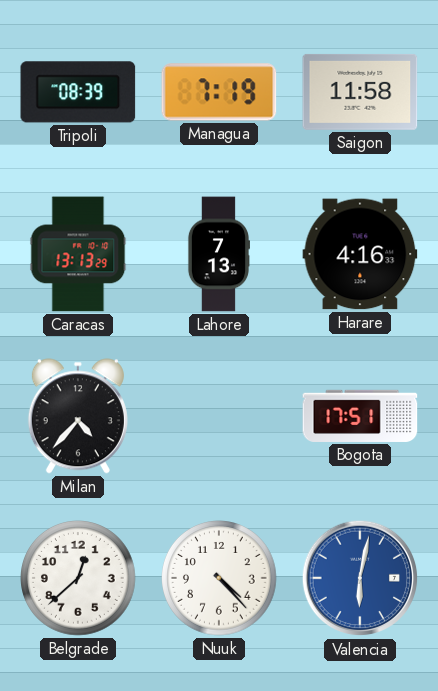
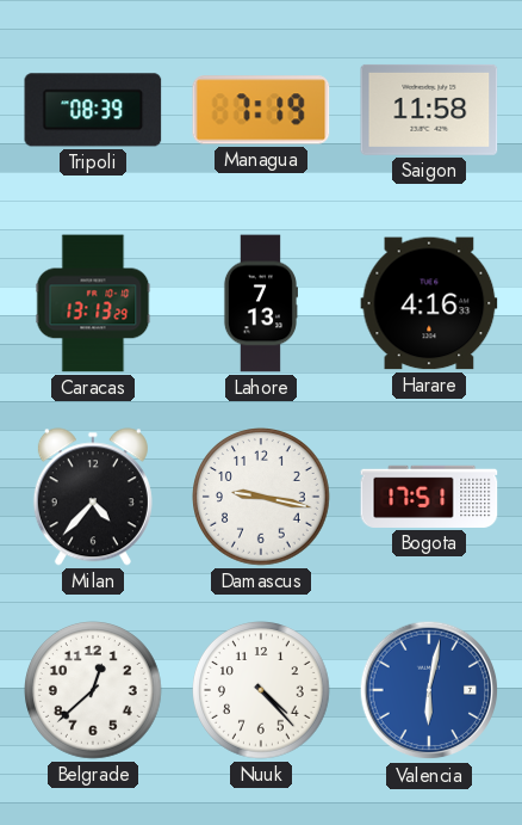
Damascus: none -> 9:17
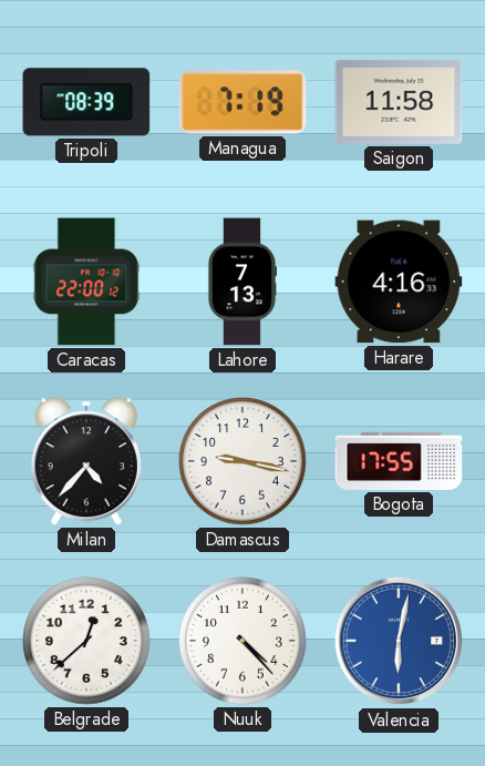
Caracas: 13:13 -> 22:00
Bogota: 17:51 -> 17:55
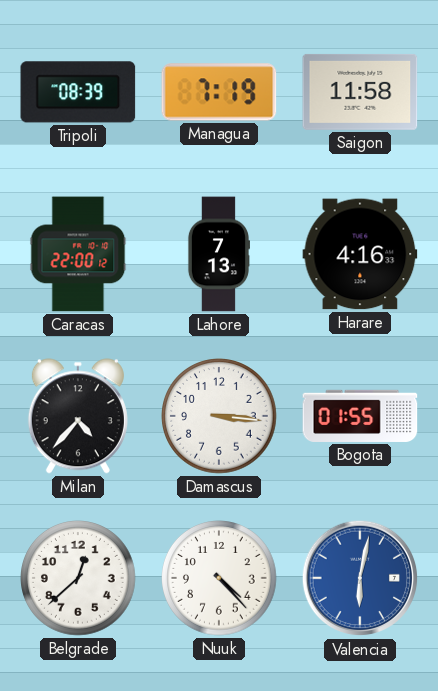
Damascus: 9:17 -> 3:16
Bogota: 17:55 -> 01:55
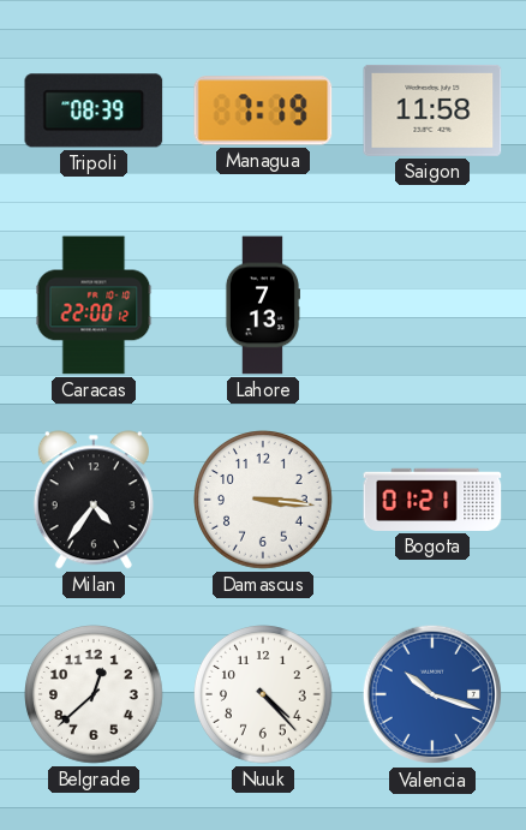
Harare: 4:16 -> none
Milan: 4:37 -> 4:36
Bogota: 01:55 -> 01:21
Valencia: 6:02 -> 10:18
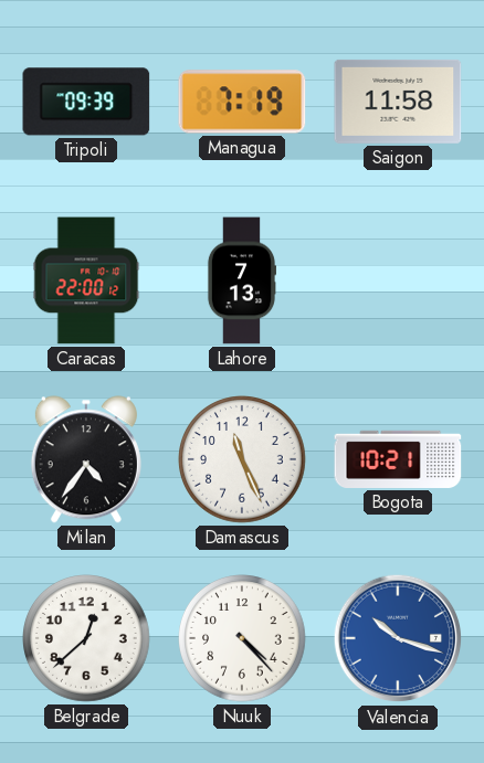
Tripoli: 08:39 -> 09:39
Damascus: 3:16 -> 11:26
Bogota: 01:21 -> 10:21
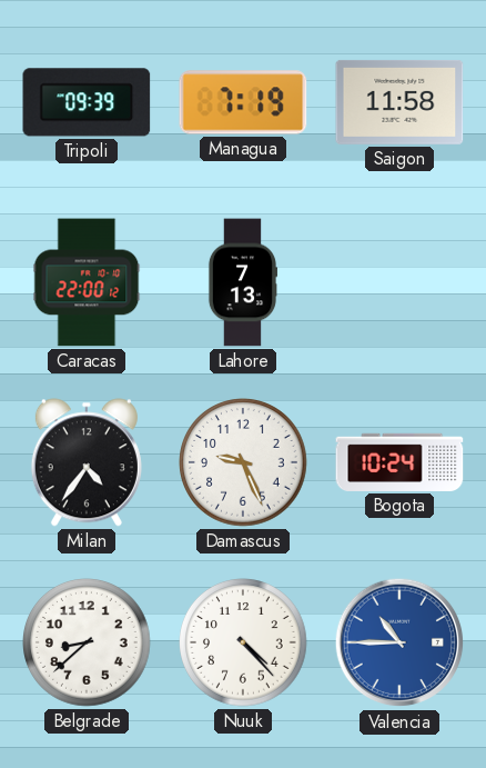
Damascus: 11:26 -> 9:26
Bogota: 10:21 -> 10:24
Belgrade: 12:38 -> 8:38
Valencia: 10:18 -> 10:45
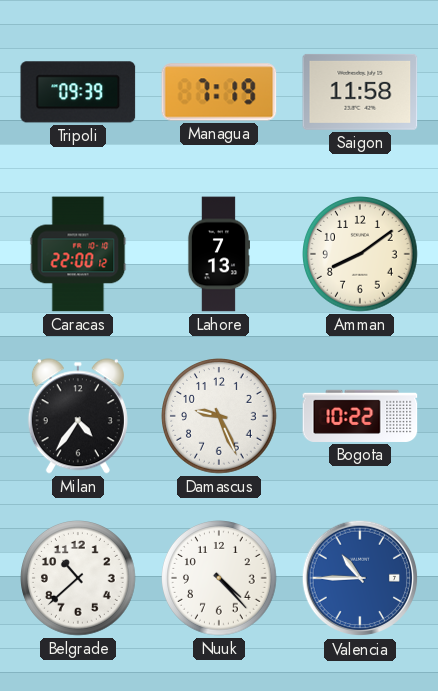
Amman: none -> 8:09
Bogota: 10:24 -> 10:22
Belgrade: 8:38 -> 10:38
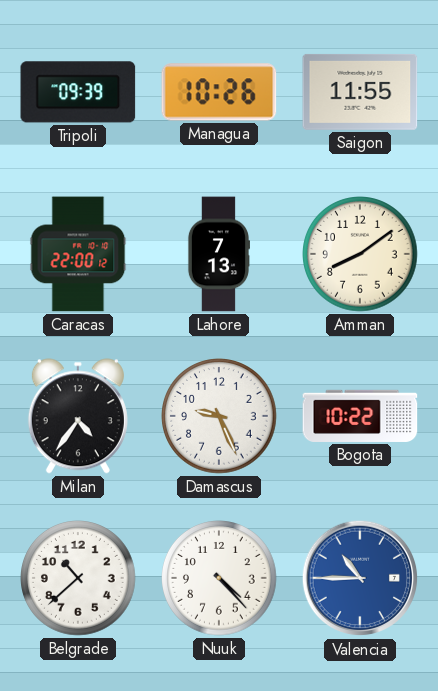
Managua: 7:19 -> 10:26
Saigon: 11:58 -> 11:55
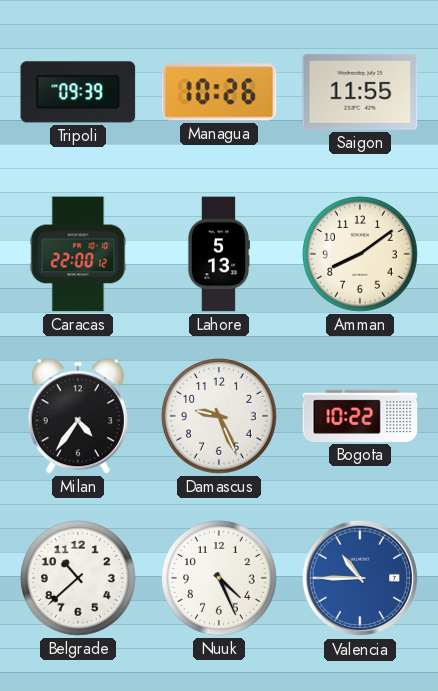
Lahore: 7:13 -> 5:13
Nuuk: 4:23 -> 4:26
